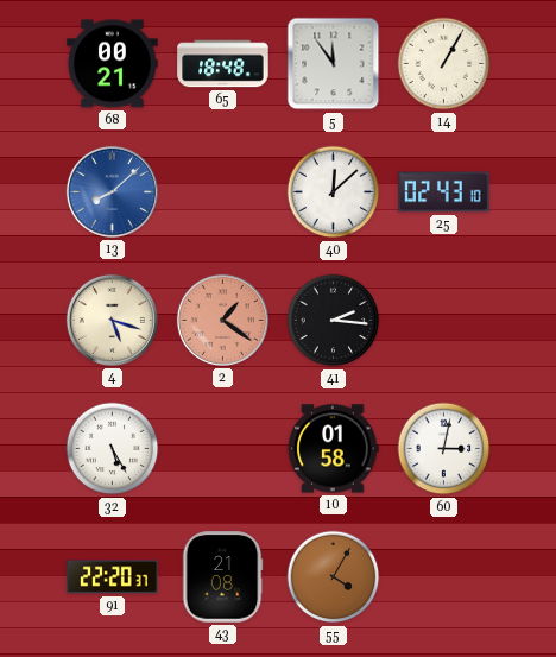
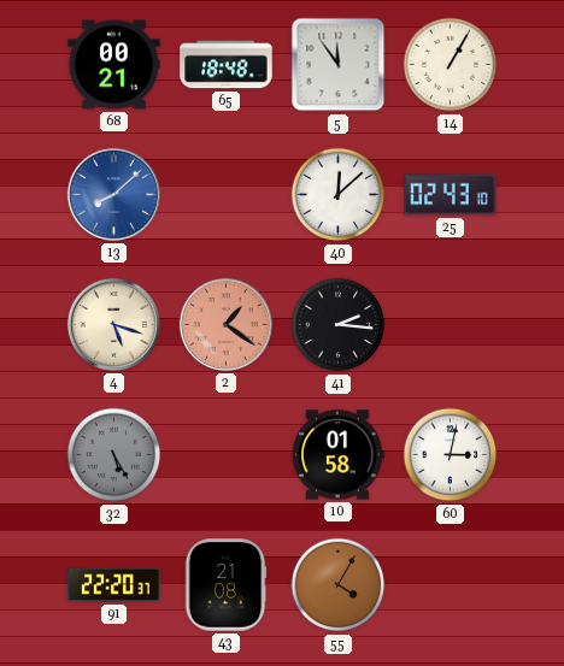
32 dial: white -> grey
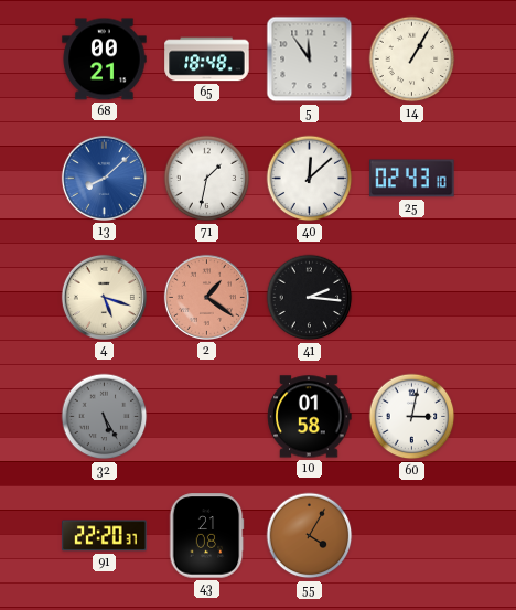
71: none -> 1:32
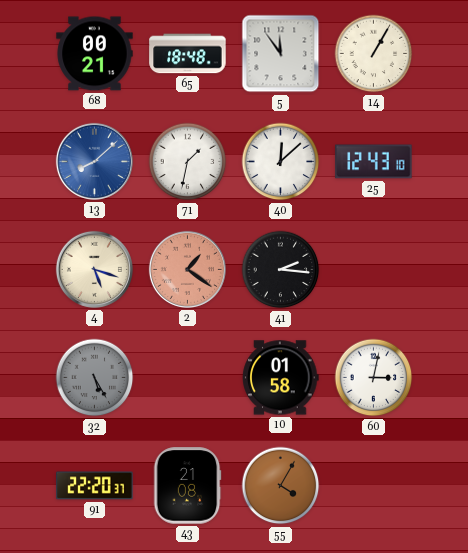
25: 02:43 -> 12:43
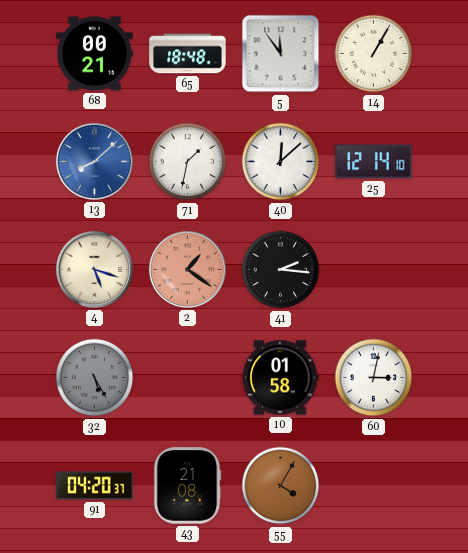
25: 12:43 -> 12:14
91: 22:20 -> 04:20
